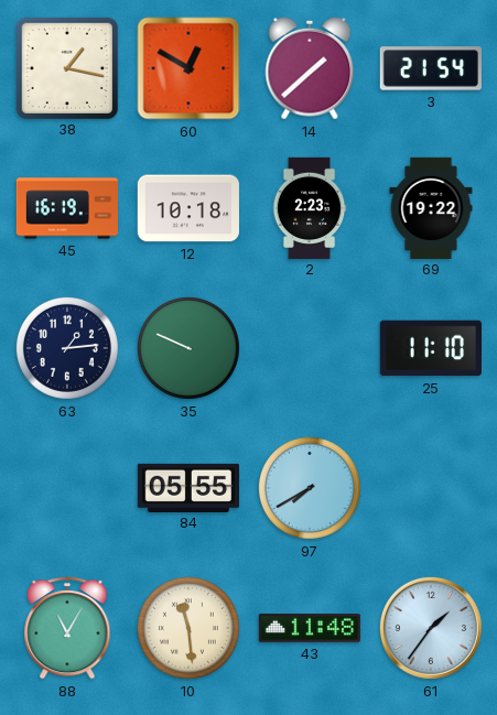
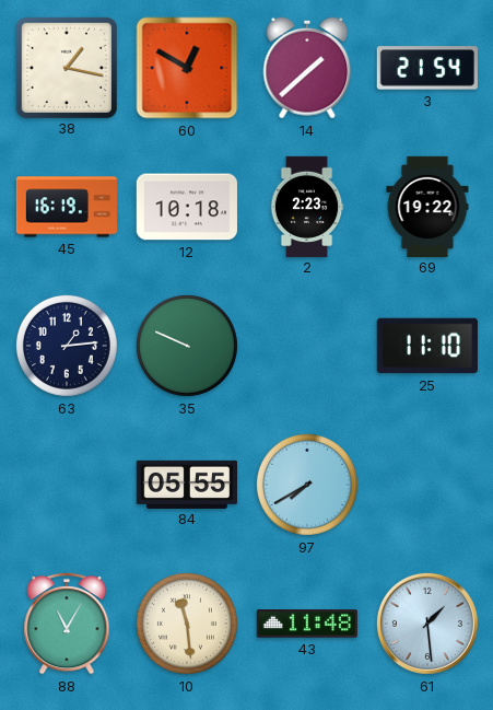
61: 1:36 -> 1:29
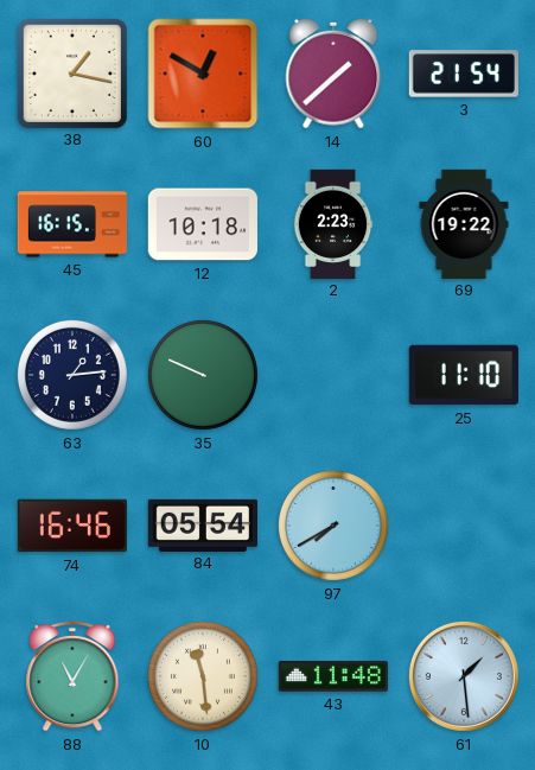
45: 16:19 -> 16:15
74: none -> 16:46
84: 05:55 -> 05:54
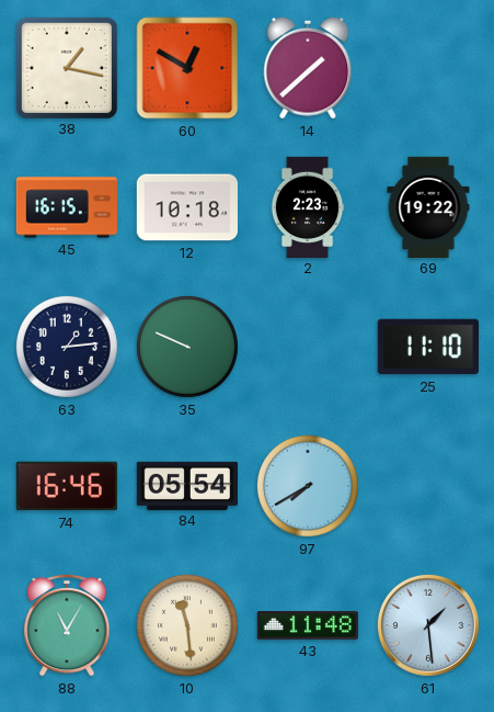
3: 21:54 -> none
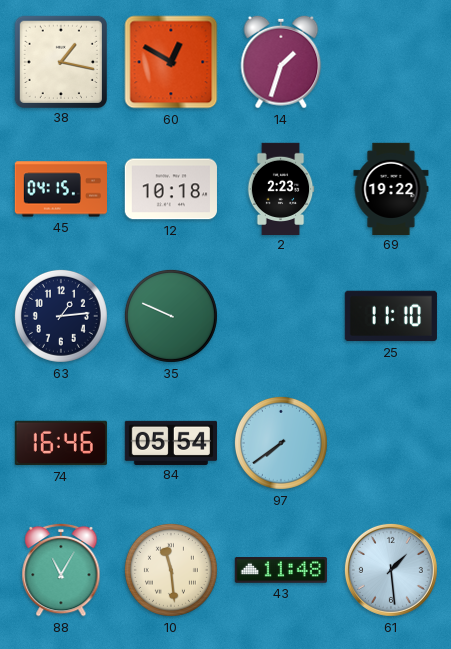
14: 1:38 -> 1:33
45: 16:15 -> 04:15
97: 7:40 -> 7:39
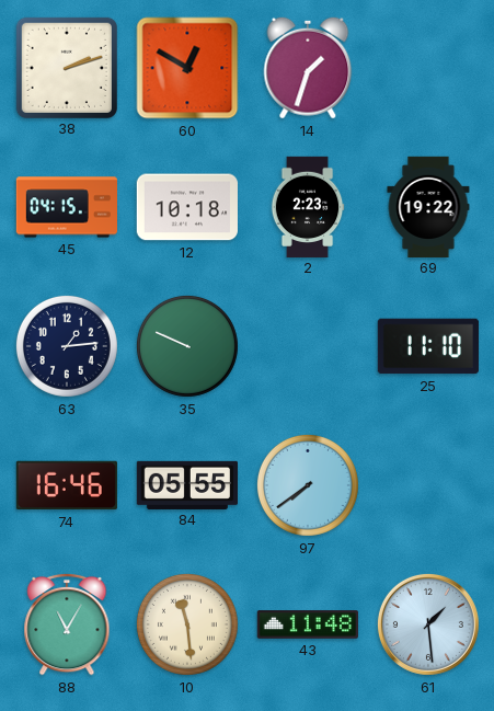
38: 1:17 -> 2:12
84: 05:54 -> 05:55
